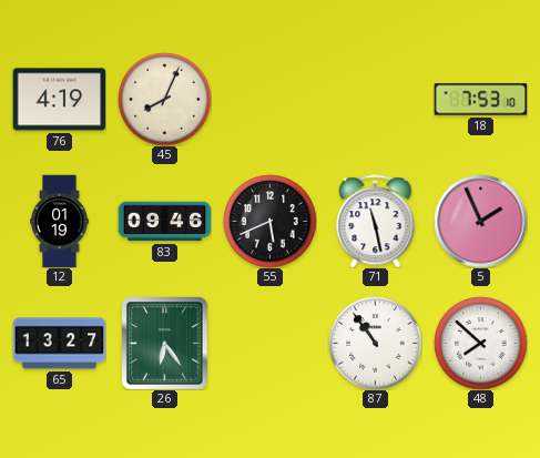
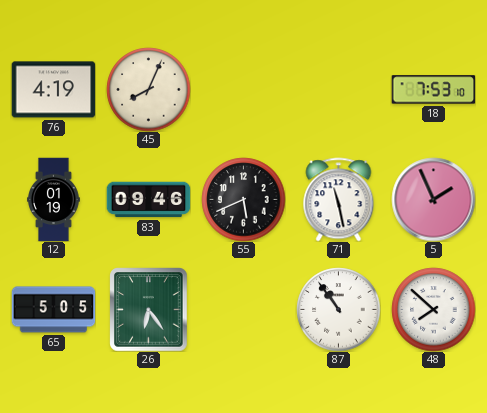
65: 13:27 -> 5:05
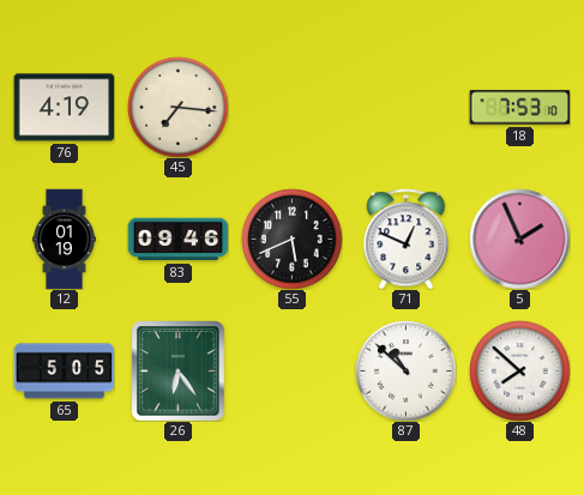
45: 8:04 -> 7:16
71: 11:28 -> 12:49
87: 10:54 -> 10:52
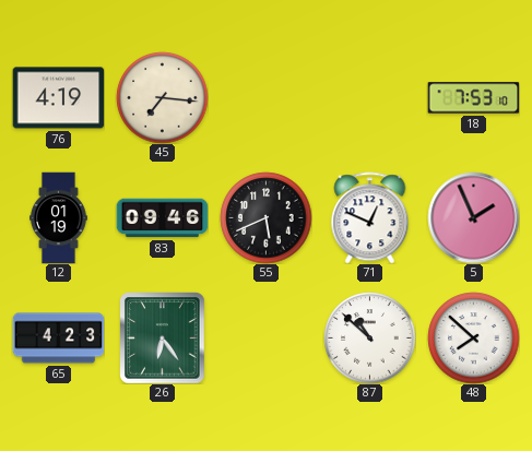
65: 5:05 -> 4:23
